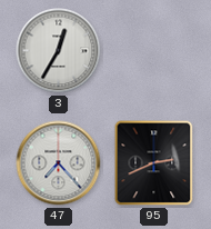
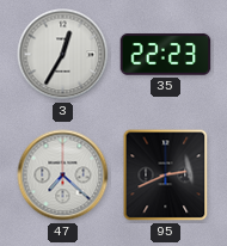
35: none -> 22:23
47: 7:23 -> 7:22
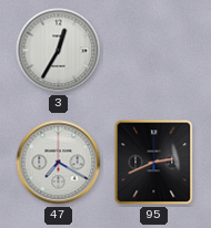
35: 22:23 -> none
47: 7:22 -> 7:20
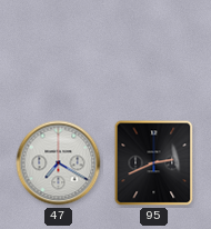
3: 12:35 -> none
